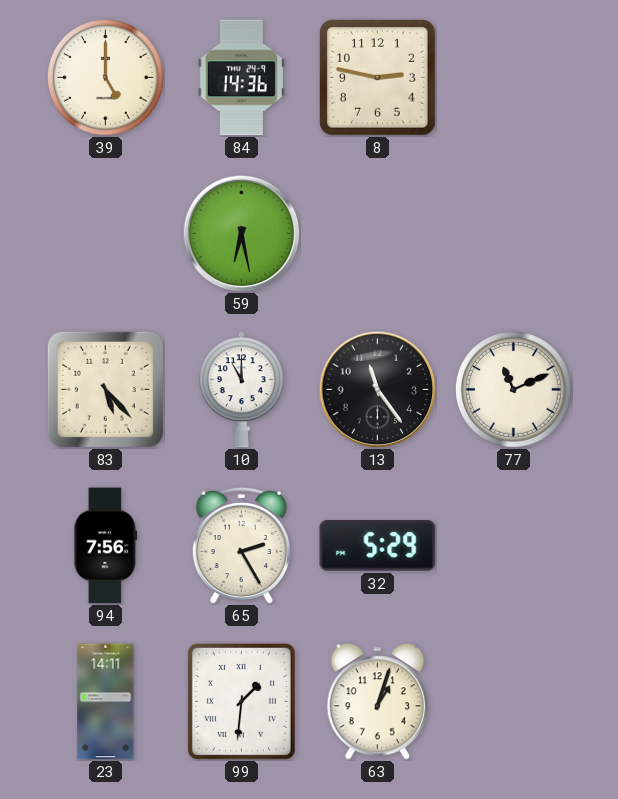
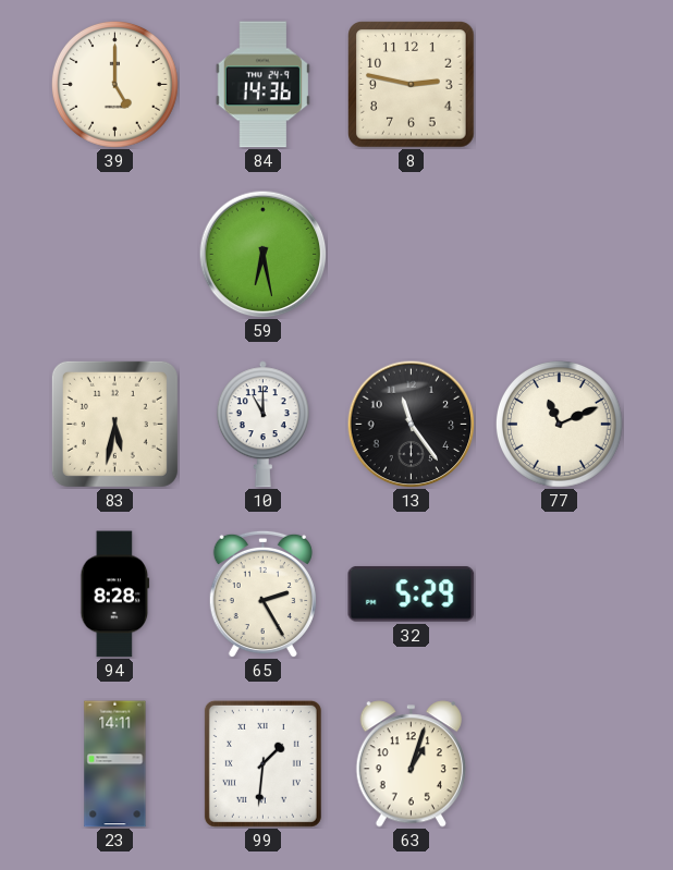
83: 5:23 -> 5:32
94: 7:56 -> 8:28
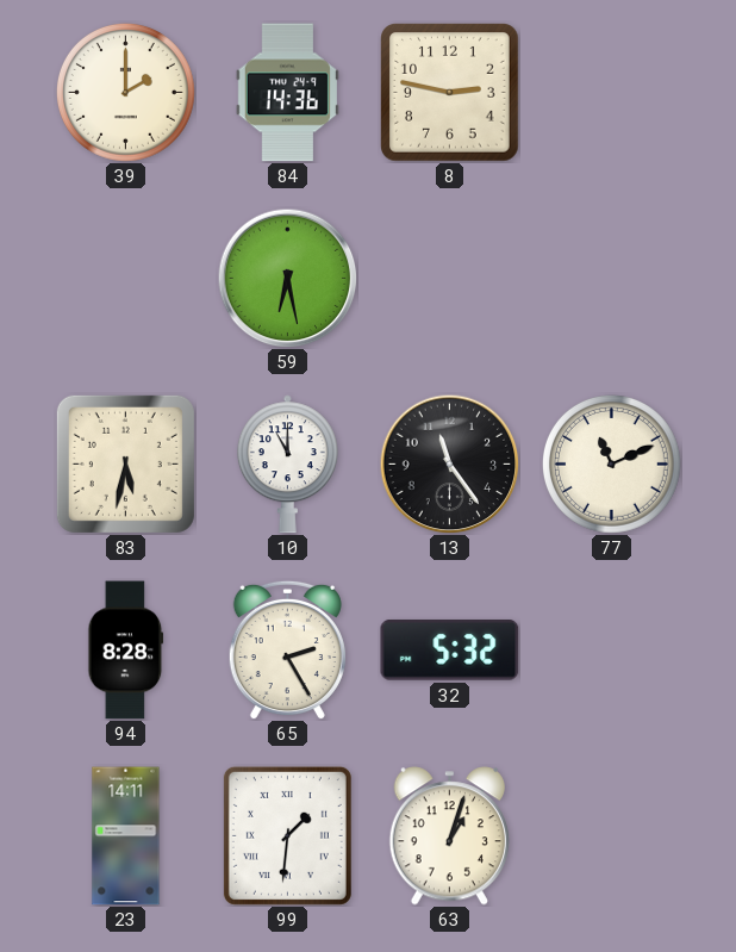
39: 5:00 -> 2:00
32: 5:29 -> 5:32
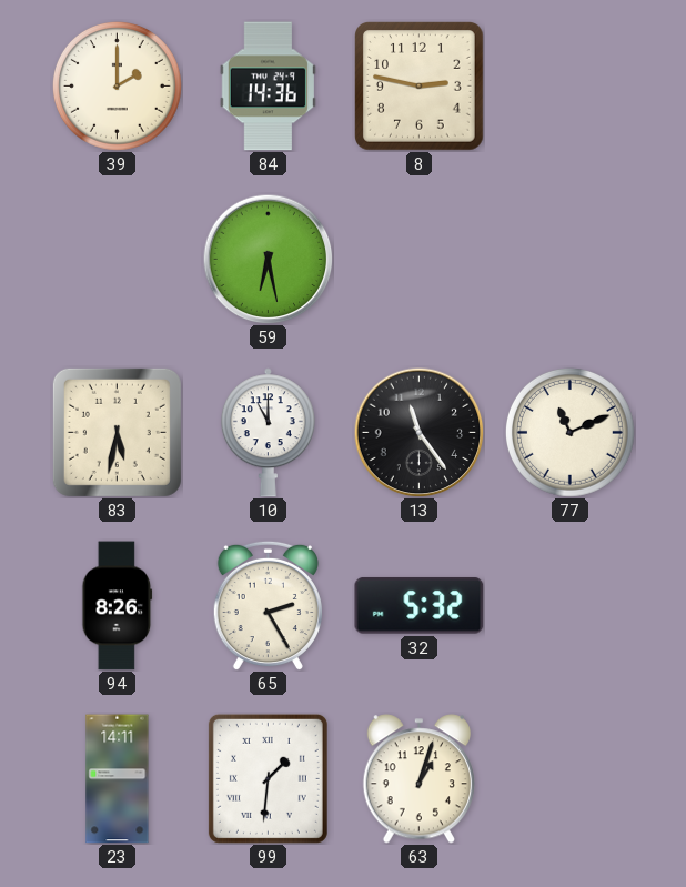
94: 8:28 -> 8:26
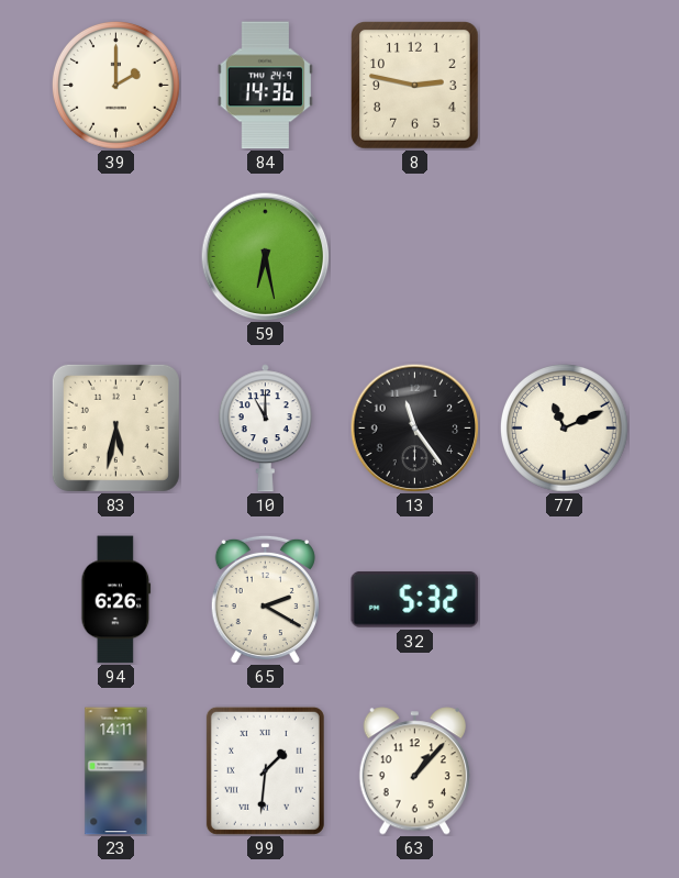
94: 8:26 -> 6:26
65: 2:25 -> 2:20
63: 1:03 -> 1:07
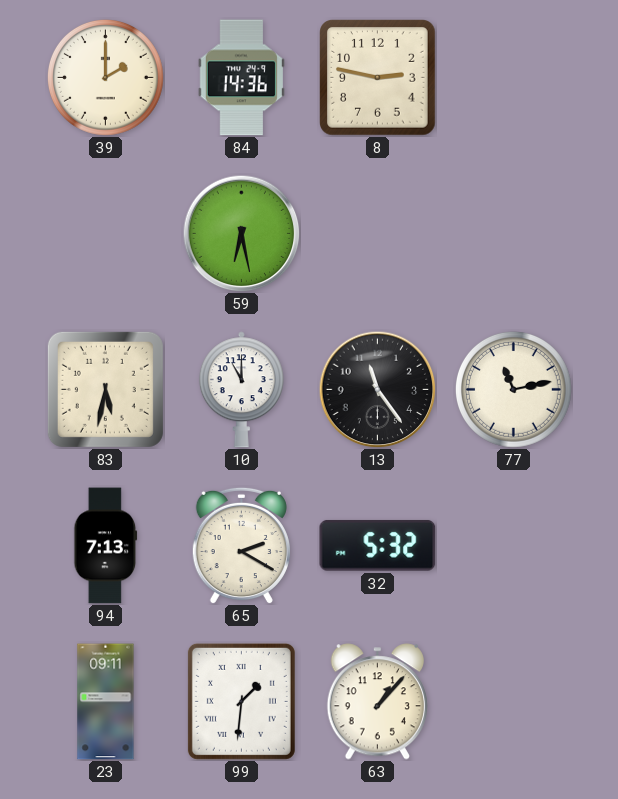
77: 11:11 -> 11:13
94: 6:26 -> 7:13
23: 14:11 -> 09:11
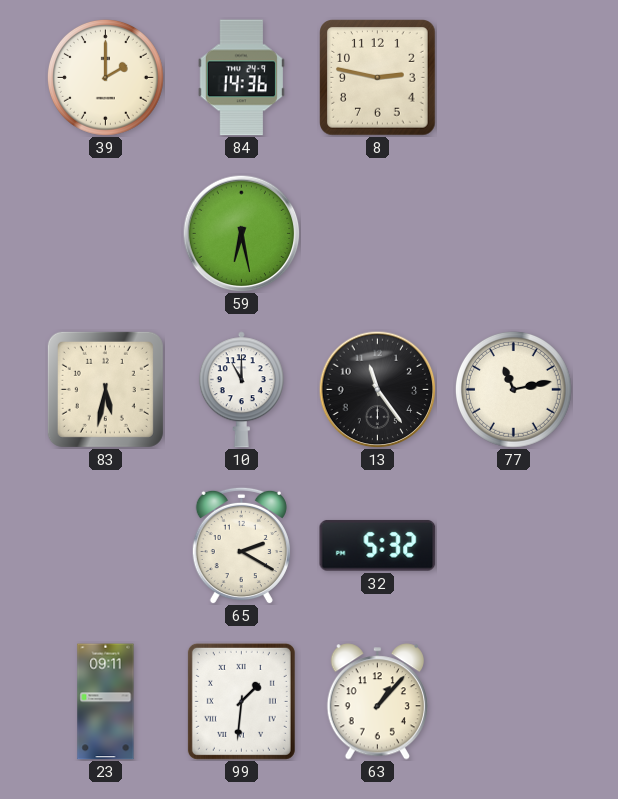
94: 7:13 -> none
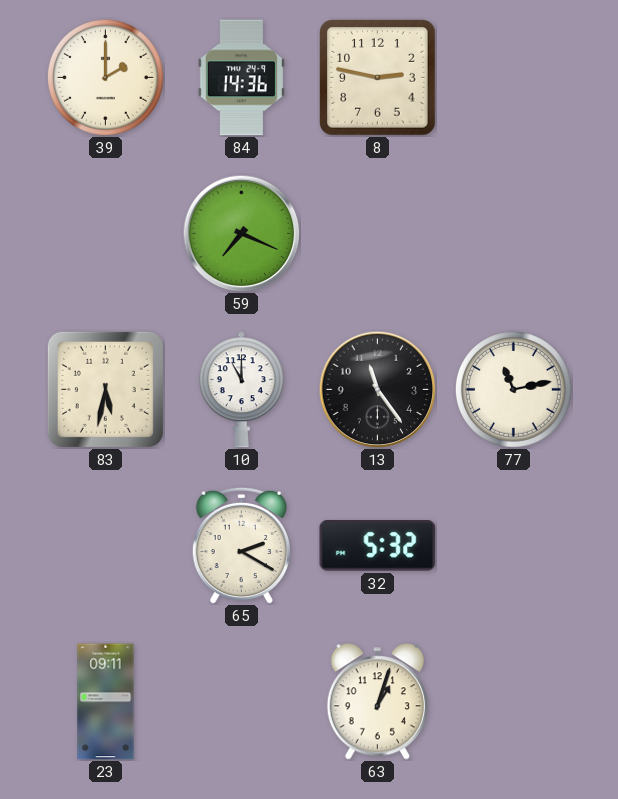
59: 6:28 -> 7:19
99: 1:31 -> none
63: 1:07 -> 1:03
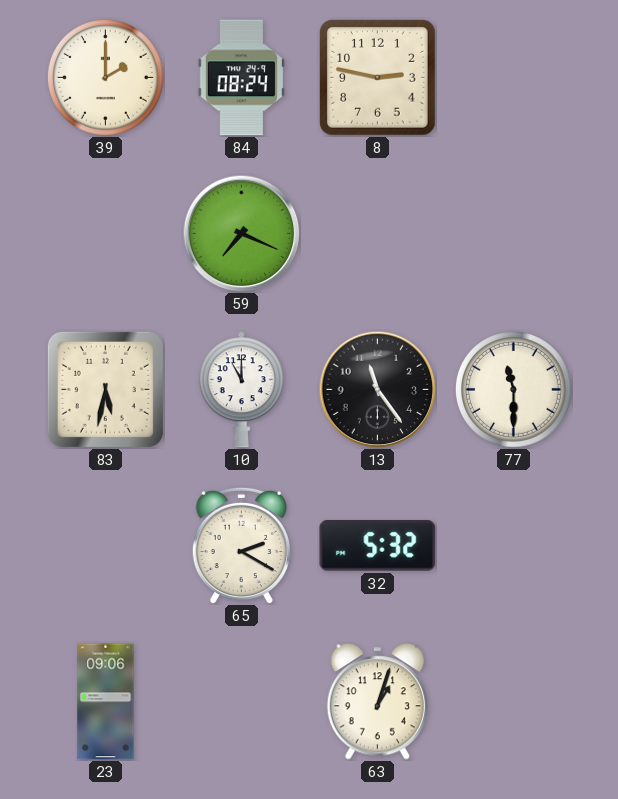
84: 14:36 -> 08:24
77: 11:13 -> 11:30
23: 09:11 -> 09:06
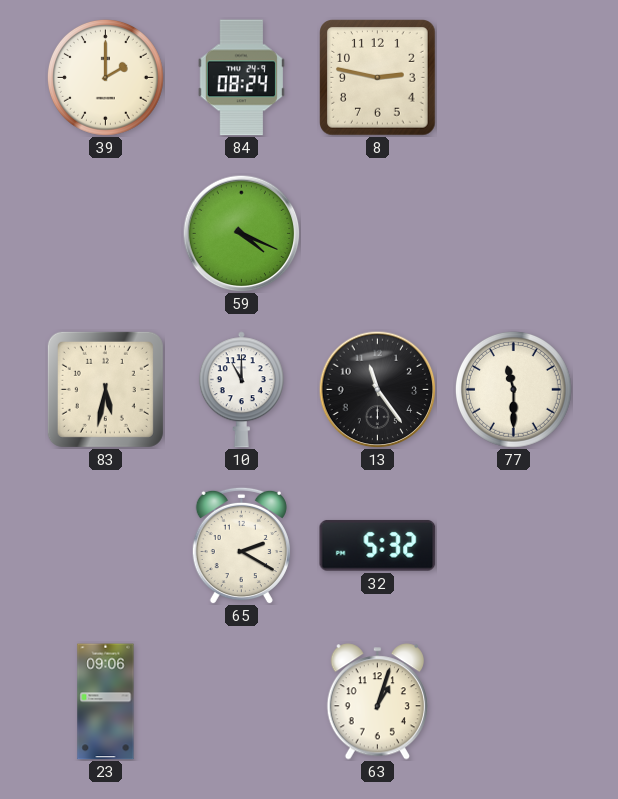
59: 7:19 -> 4:19
